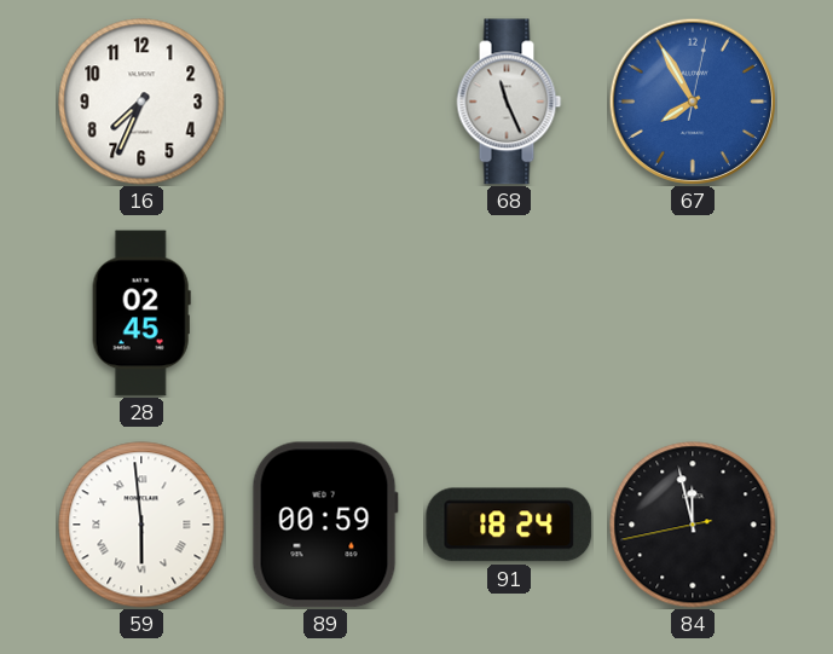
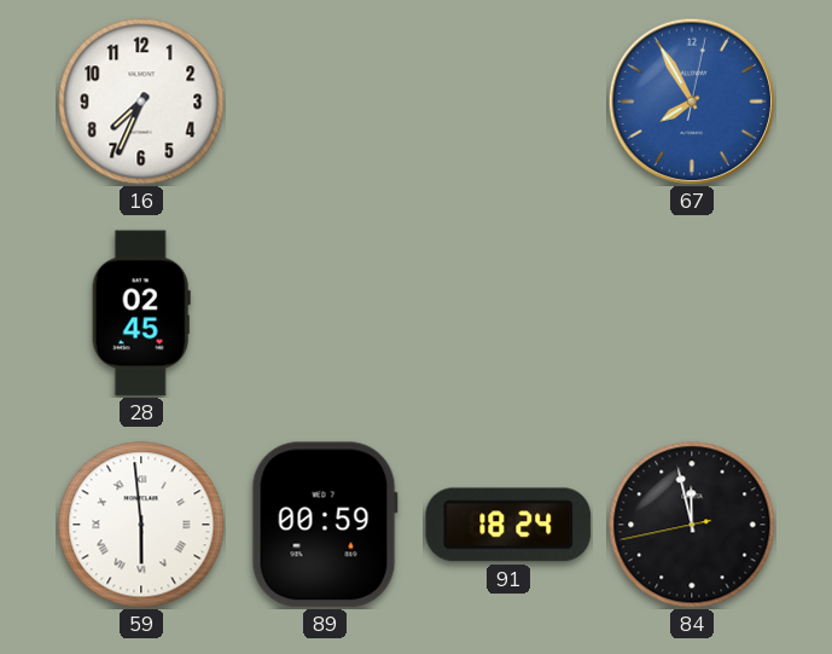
68: 11:26 -> none
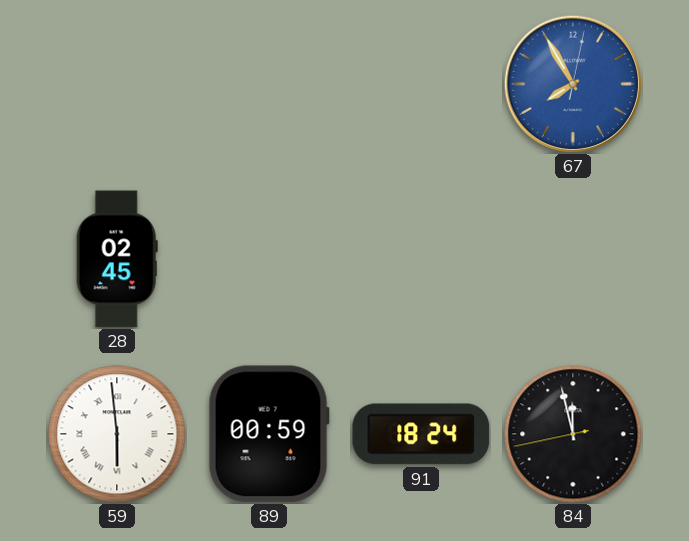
16: 7:34 -> none
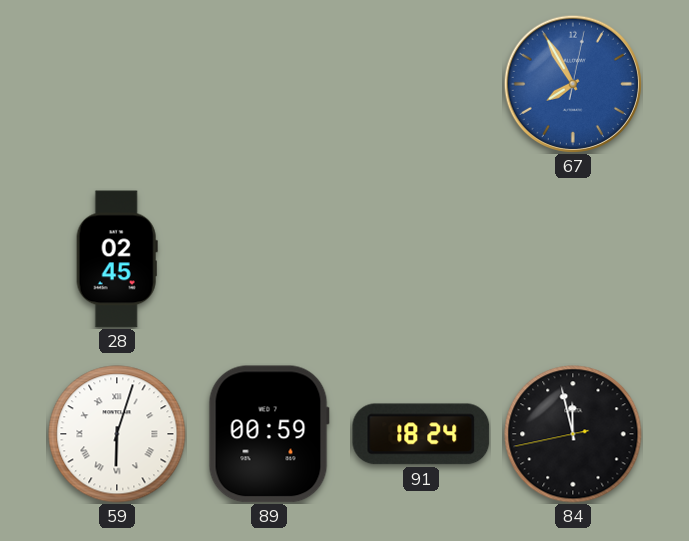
59: 5:59 -> 6:03
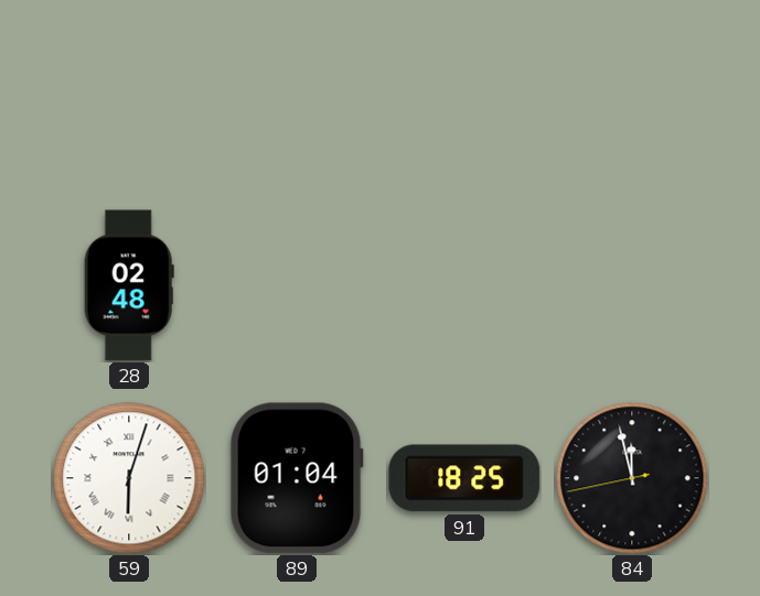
67: 7:55 -> none
28: 02:45 -> 02:48
89: 00:59 -> 01:04
91: 18:24 -> 18:25
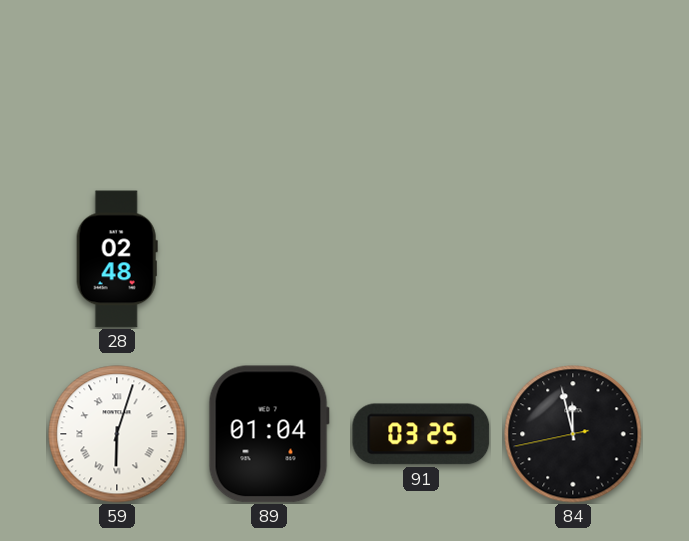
91: 18:25 -> 03:25
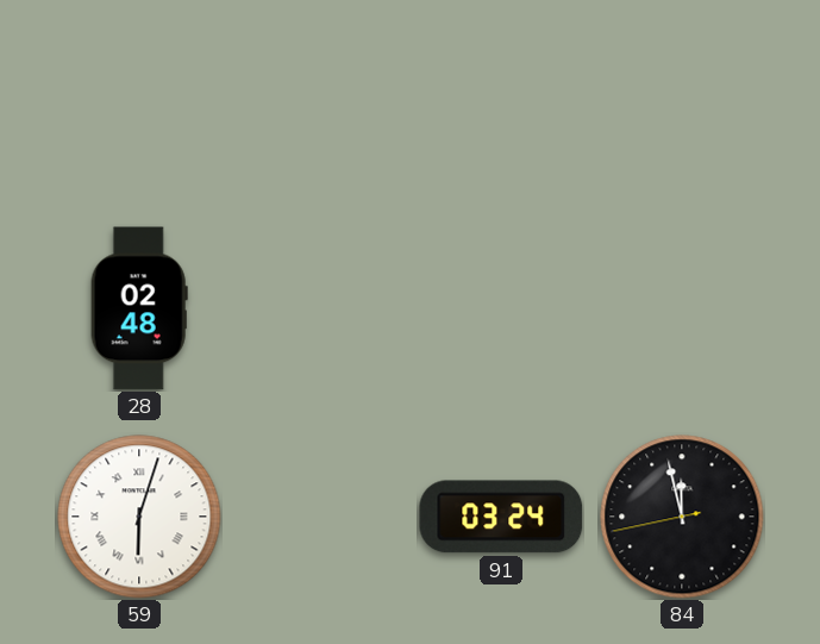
89: 01:04 -> none
91: 03:25 -> 03:24
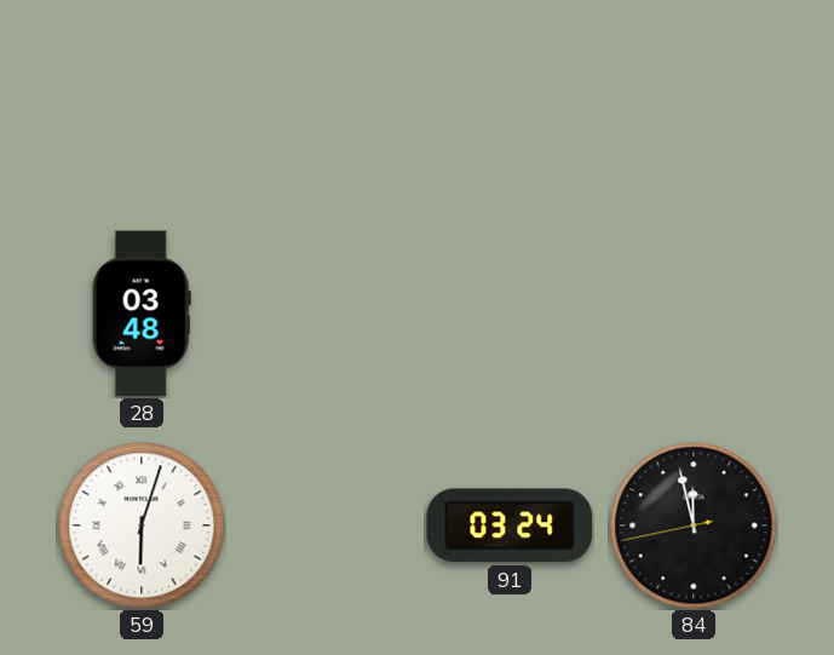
28: 02:48 -> 03:48
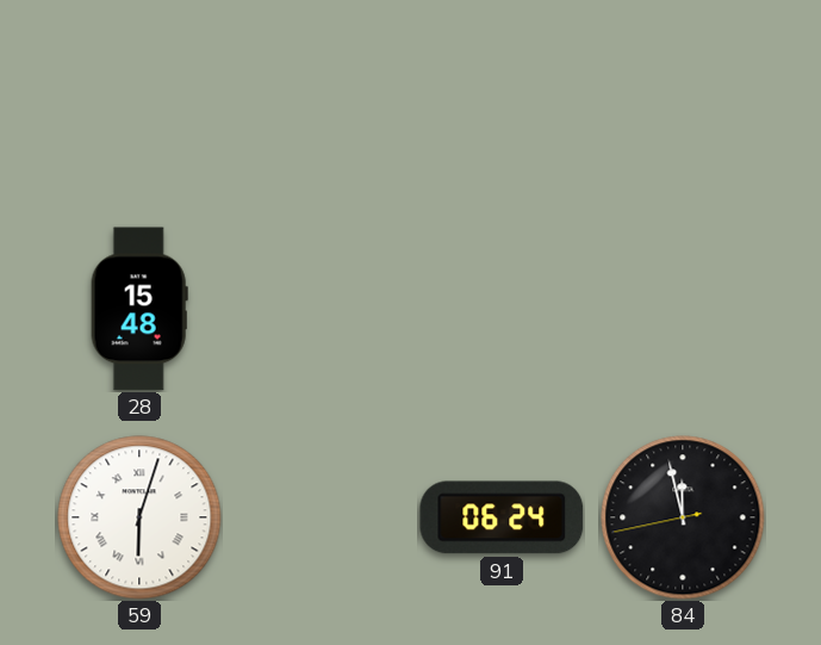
28: 03:48 -> 15:48
91: 03:24 -> 06:24
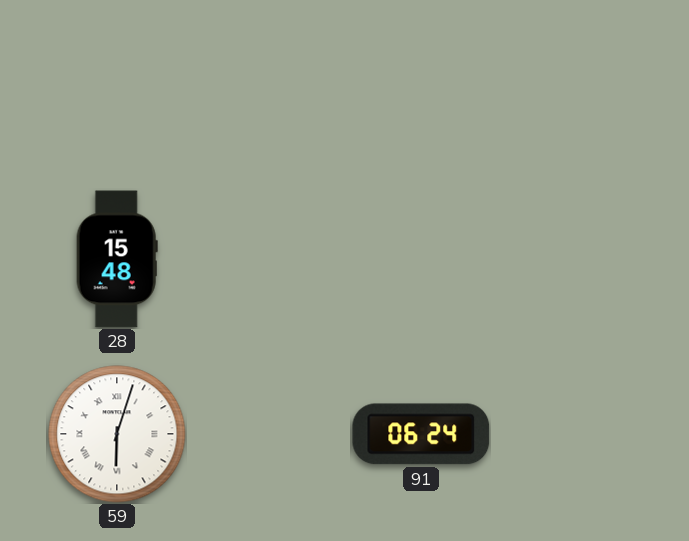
84: 11:57 -> none
